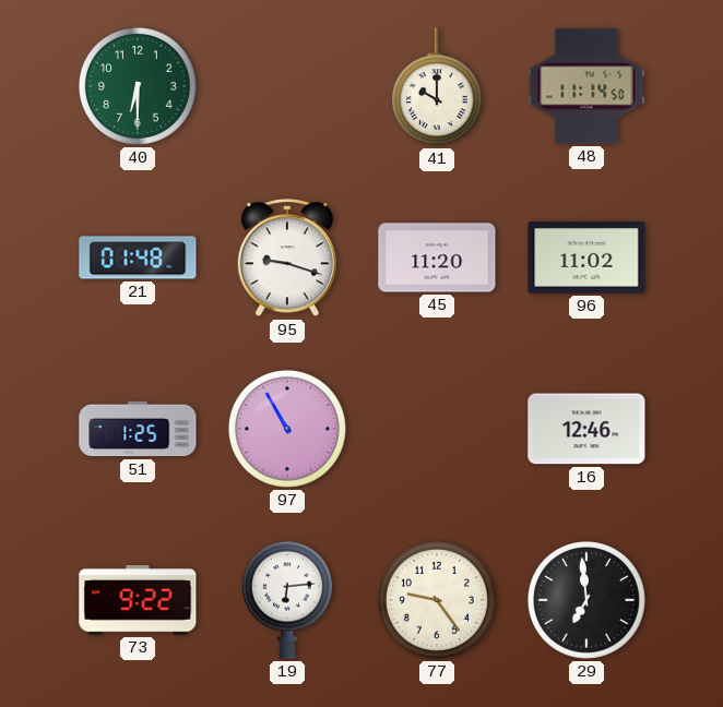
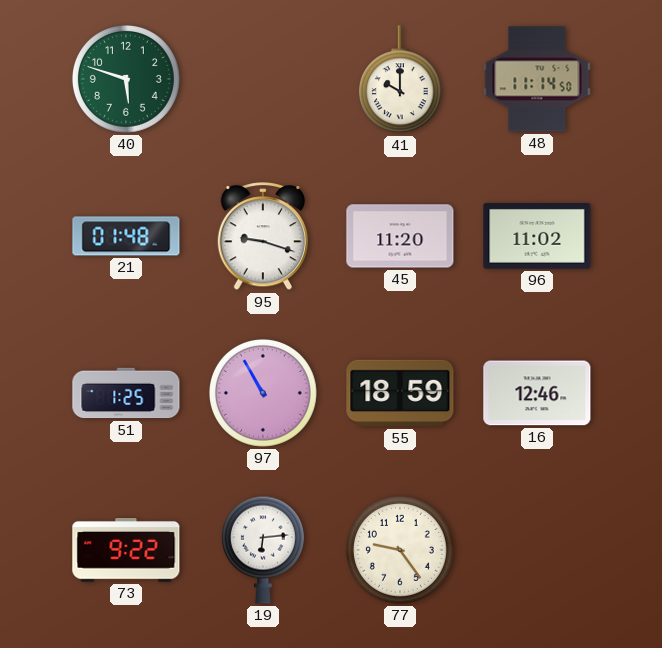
40: 6:30 -> 5:48
55: none -> 18:59
29: 6:59 -> none
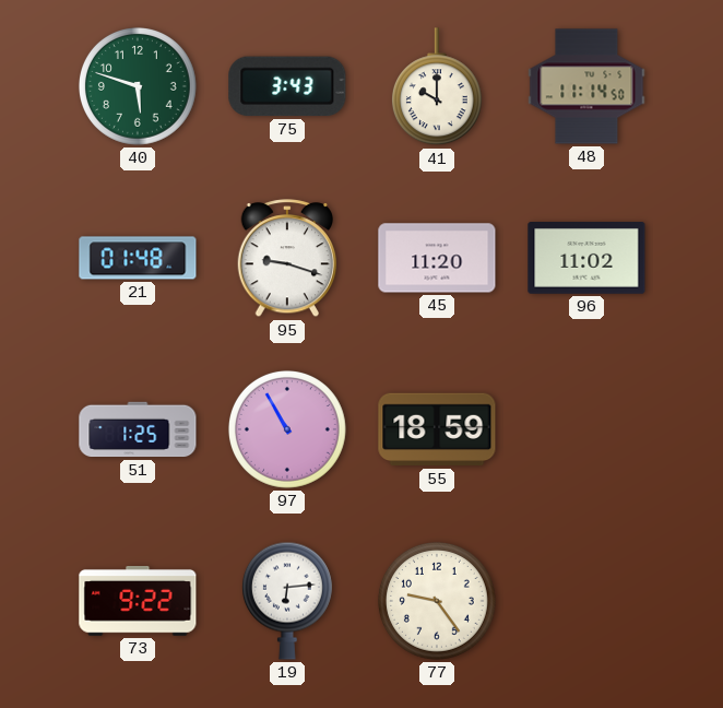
75: none -> 3:43
16: 12:46 -> none
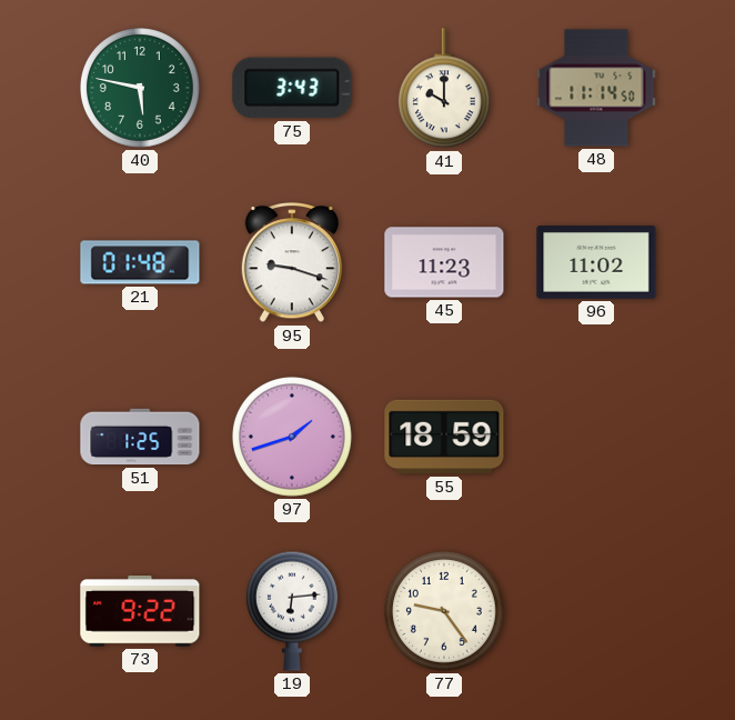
40: 5:48 -> 5:47
45: 11:20 -> 11:23
97: 10:55 -> 1:42
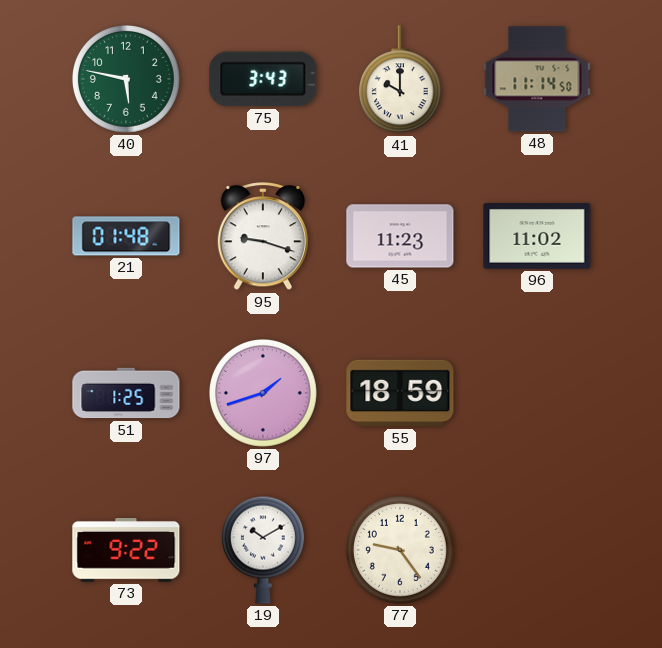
19: 6:14 -> 10:10
